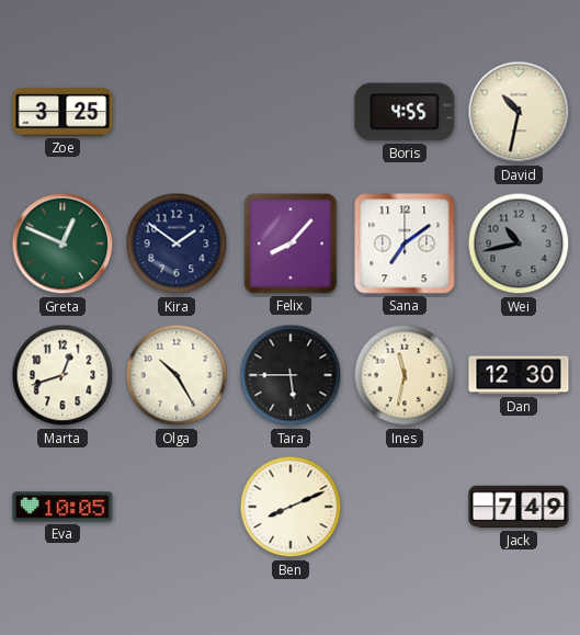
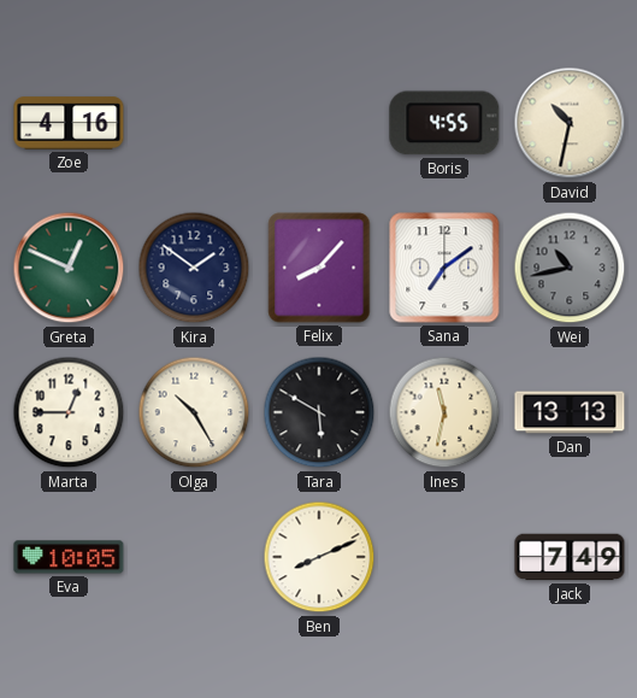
Zoe: 3:25 -> 4:16
Marta: 12:42 -> 12:45
Tara: 5:45 -> 5:50
Dan: 12:30 -> 13:13
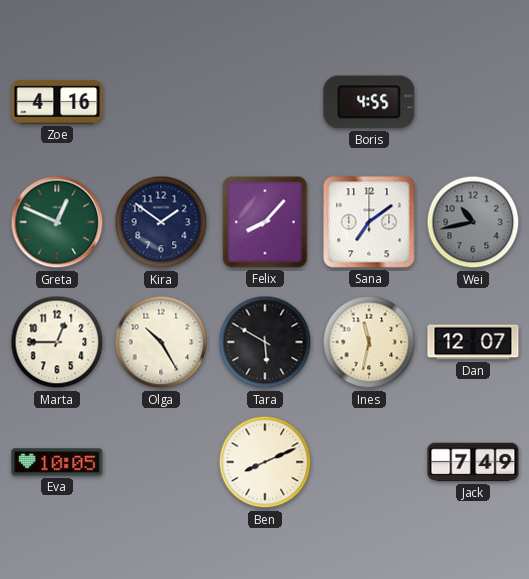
David: 10:32 -> none
Dan: 13:13 -> 12:07
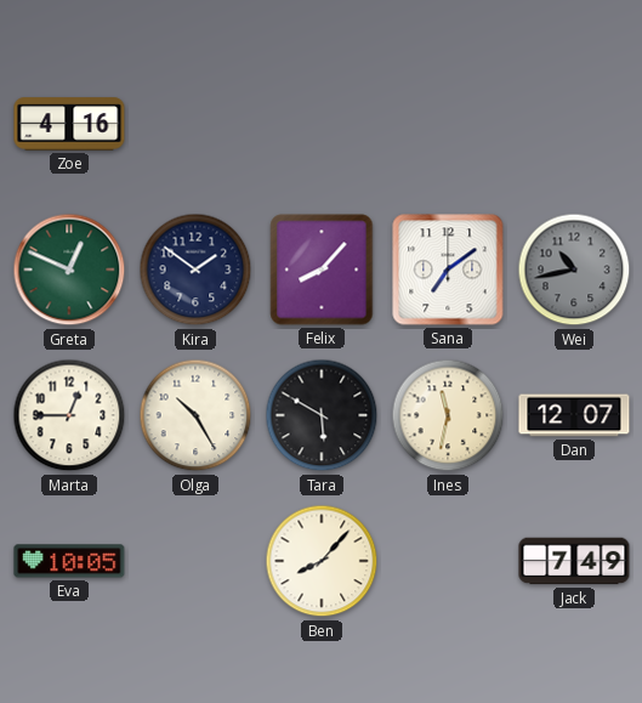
Boris: 4:55 -> none
Ben: 8:11 -> 8:07
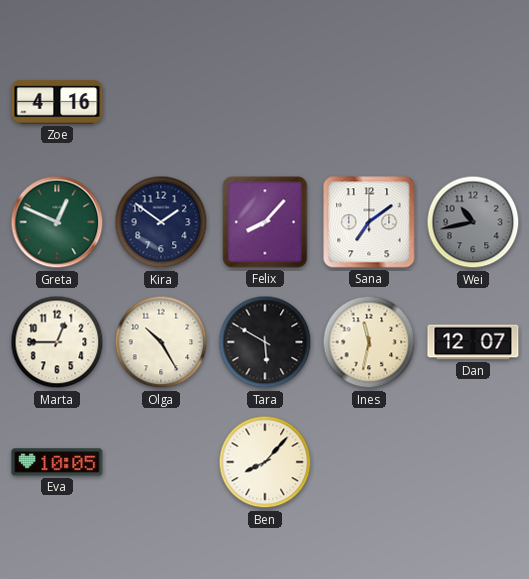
Jack: 7:49 -> none
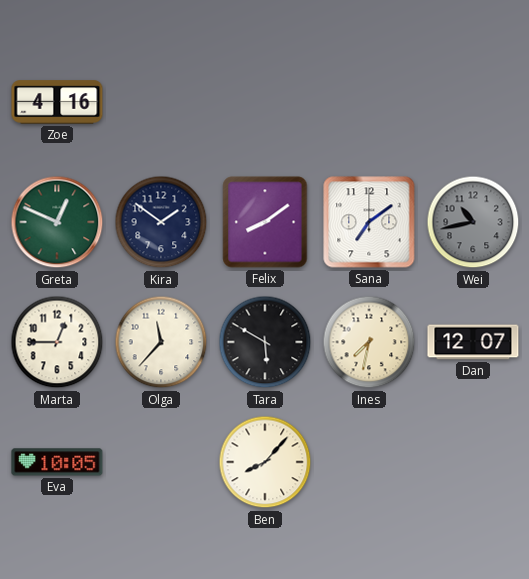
Felix: 8:07 -> 8:09
Olga: 10:25 -> 11:37
Ines: 11:32 -> 7:32
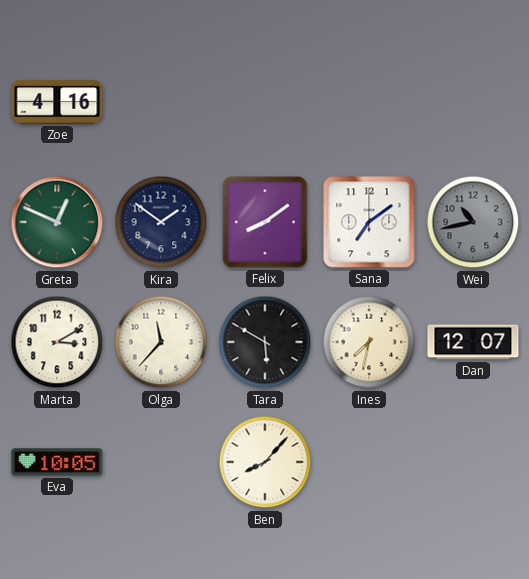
Marta: 12:45 -> 3:10
